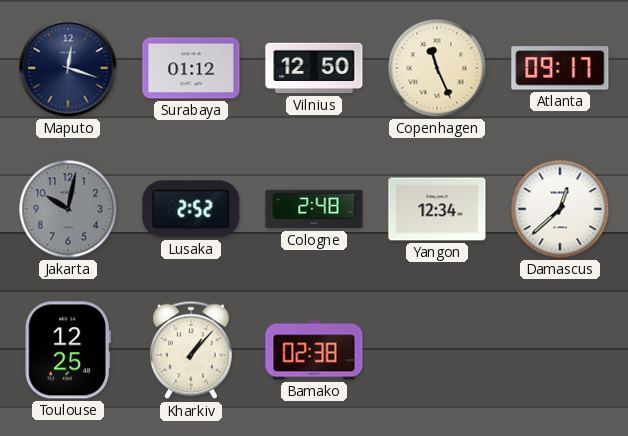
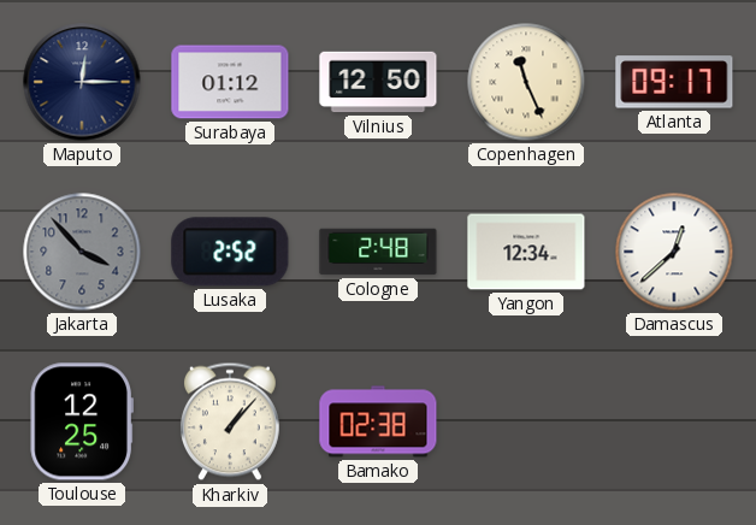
Maputo: 12:18 -> 12:15
Jakarta: 10:02 -> 3:53
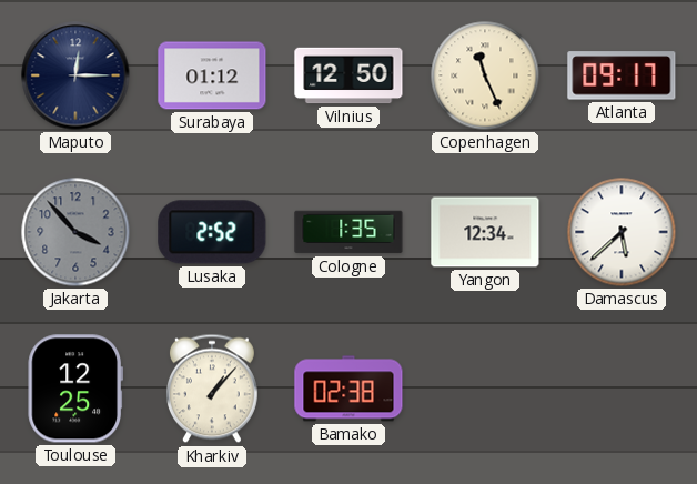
Cologne: 2:48 -> 1:35
Damascus: 12:38 -> 5:38
